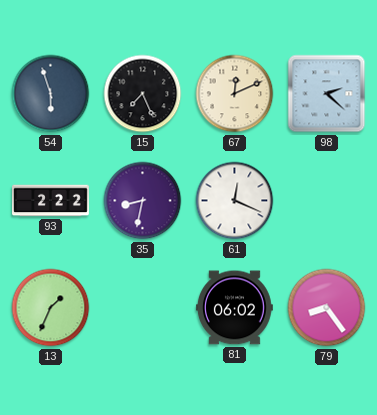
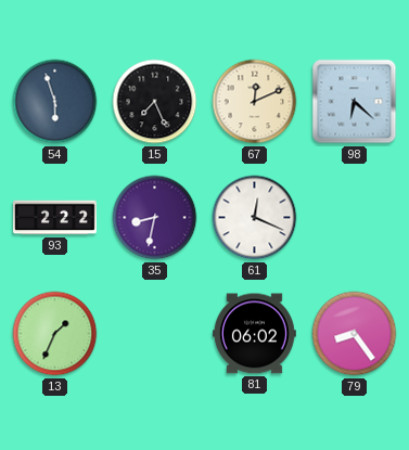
98: 2:22 -> 6:22
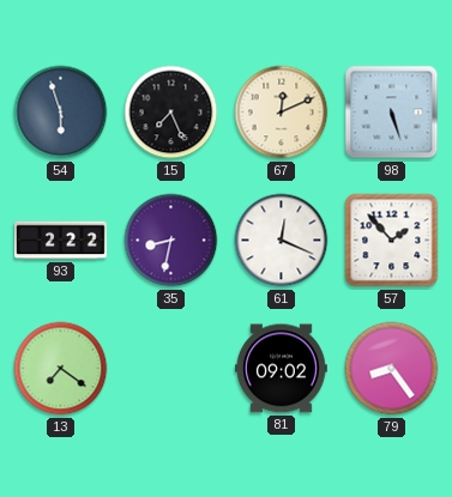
98: 6:22 -> 5:27
57: none -> 1:53
13: 1:34 -> 7:21
81: 06:02 -> 09:02
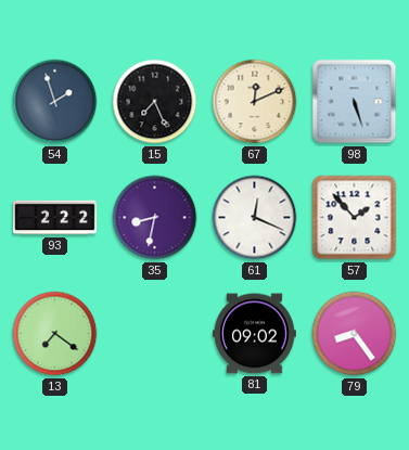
54: 5:57 -> 1:57
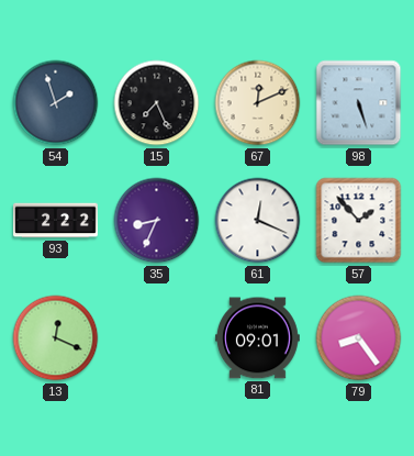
35: 8:32 -> 8:34
13: 7:21 -> 12:19
81: 09:02 -> 09:01
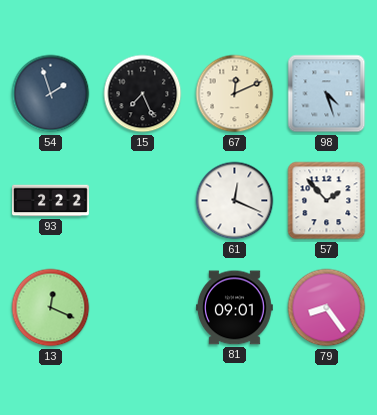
98: 5:27 -> 4:27
35: 8:34 -> none
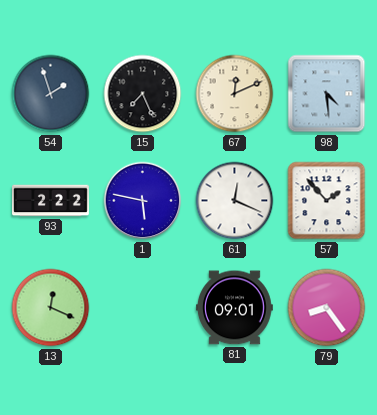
98: 4:27 -> 4:29
1: none -> 5:47
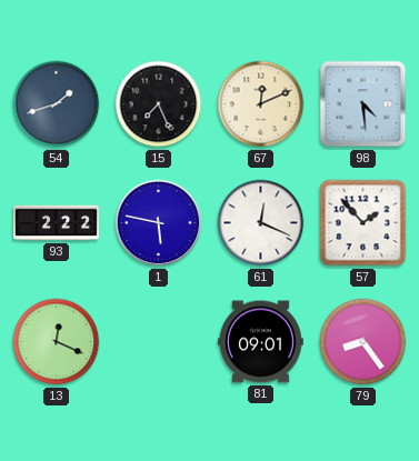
54: 1:57 -> 1:42
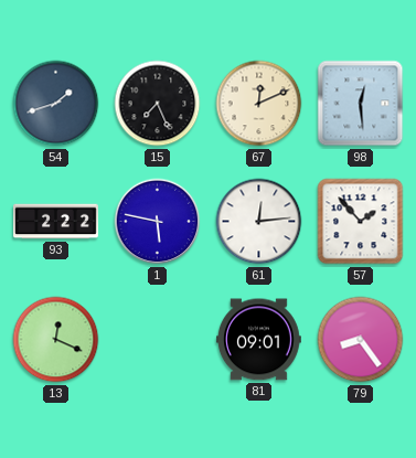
98: 4:29 -> 12:29
61: 12:19 -> 12:14
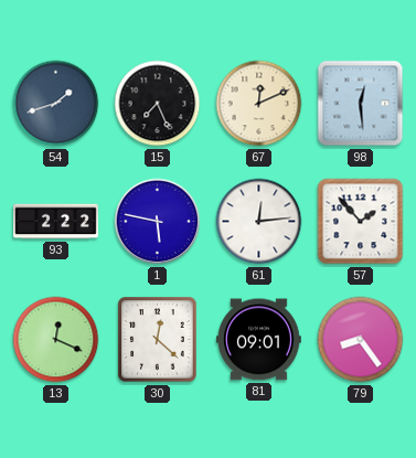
30: none -> 12:22
